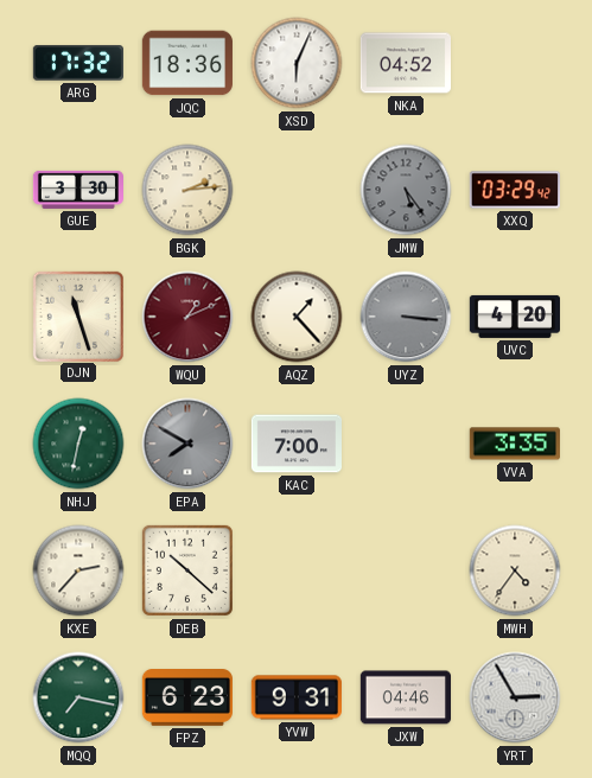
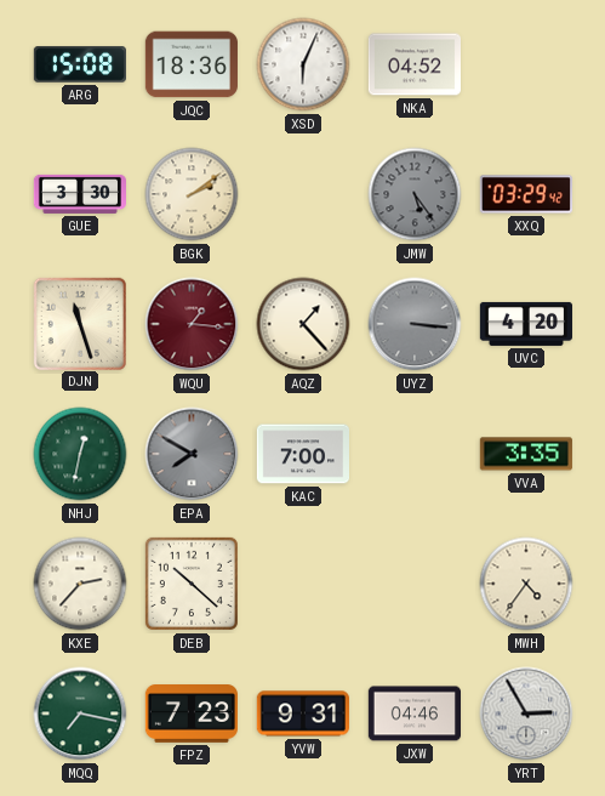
ARG: 17:32 -> 15:08
BGK: 2:14 -> 2:09
WQU: 1:11 -> 1:16
FPZ: 6:23 -> 7:23
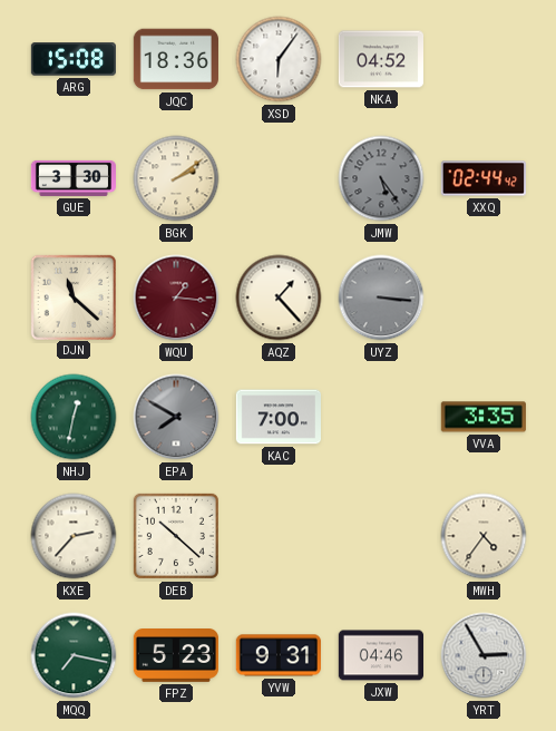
XSD: 6:04 -> 6:06
XXQ: 03:29 -> 02:44
DJN: 11:27 -> 11:22
UVC: 4:20 -> none
FPZ: 7:23 -> 5:23
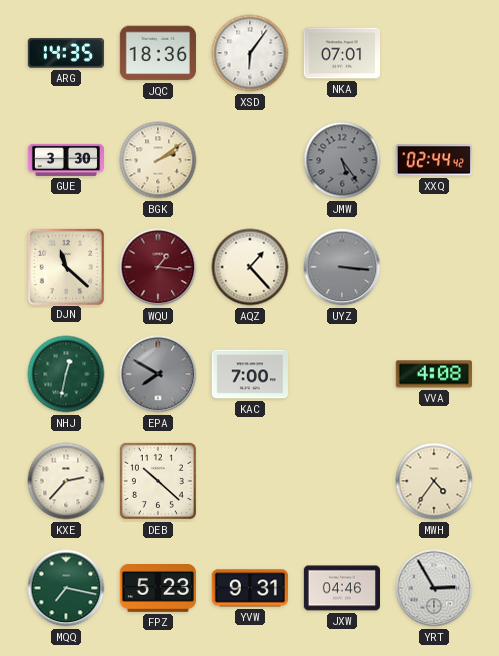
ARG: 15:08 -> 14:35
NKA: 04:52 -> 07:01
VVA: 3:35 -> 4:08
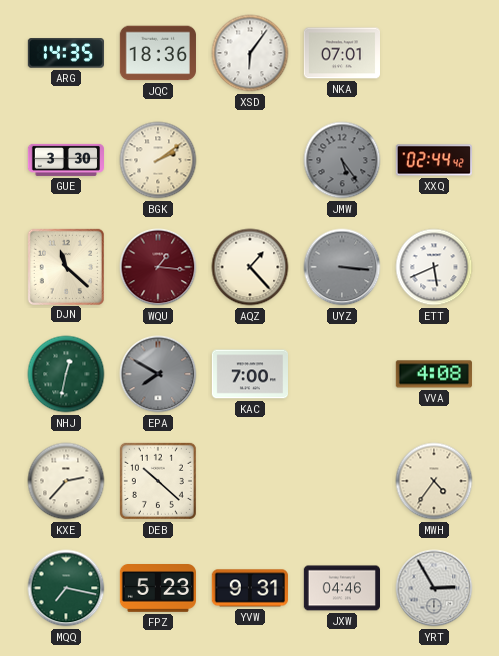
ETT: none -> 5:41
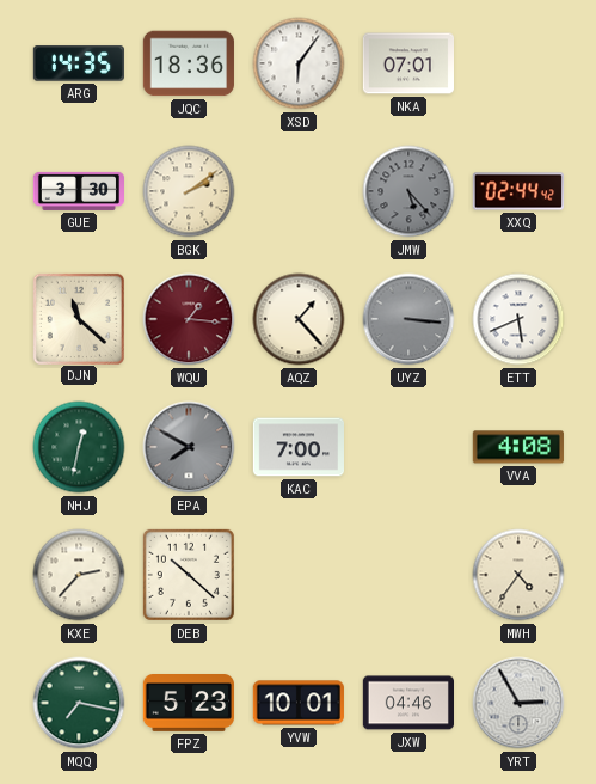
JMW: 5:24 -> 5:23
YVW: 9:31 -> 10:01
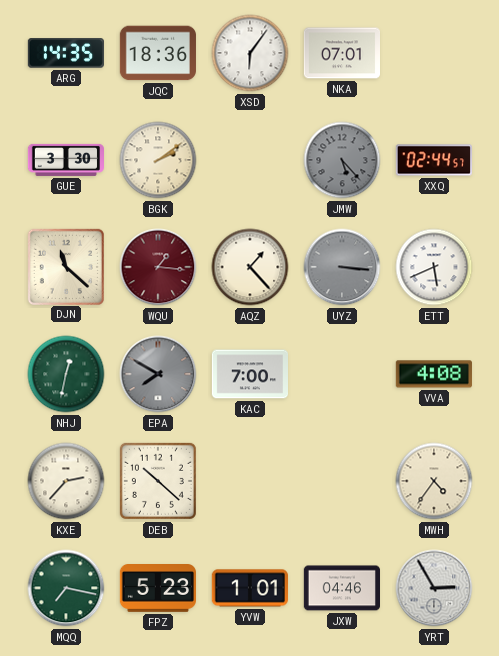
XXQ: 02:44:42 -> 02:44:57
YVW: 10:01 -> 1:01
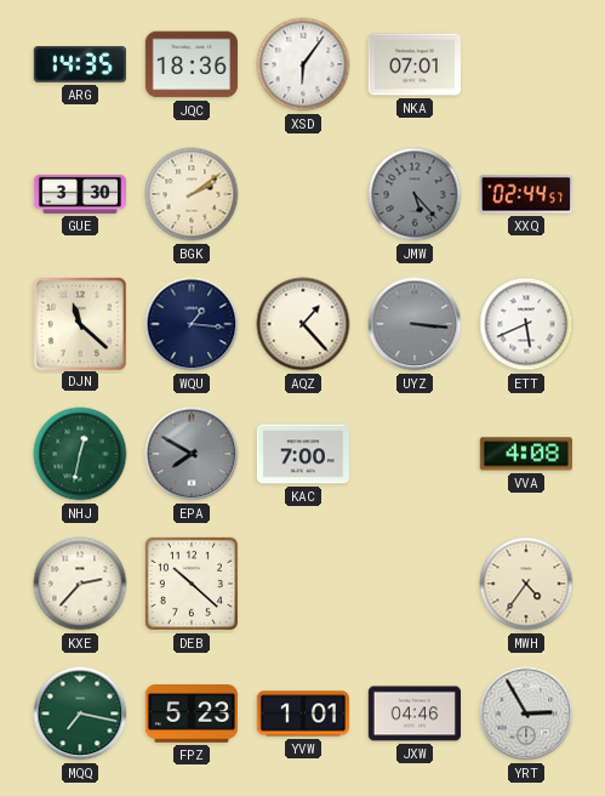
WQU dial: burgundy -> navy
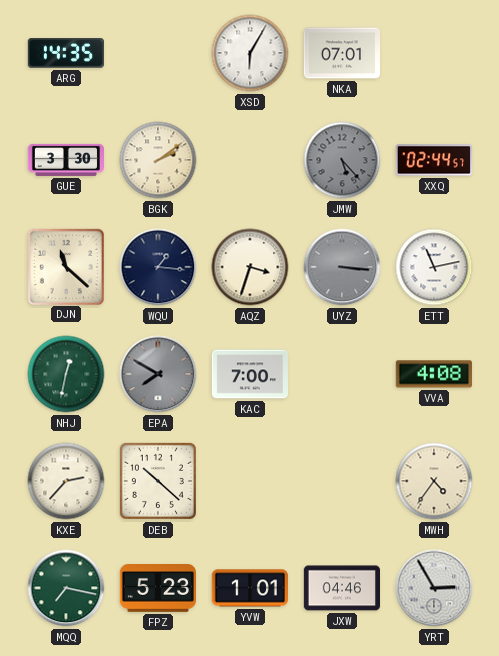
JQC: 18:36 -> none
XSD: 6:06 -> 6:05
AQZ: 1:23 -> 3:33
ETT: 5:41 -> 11:13
